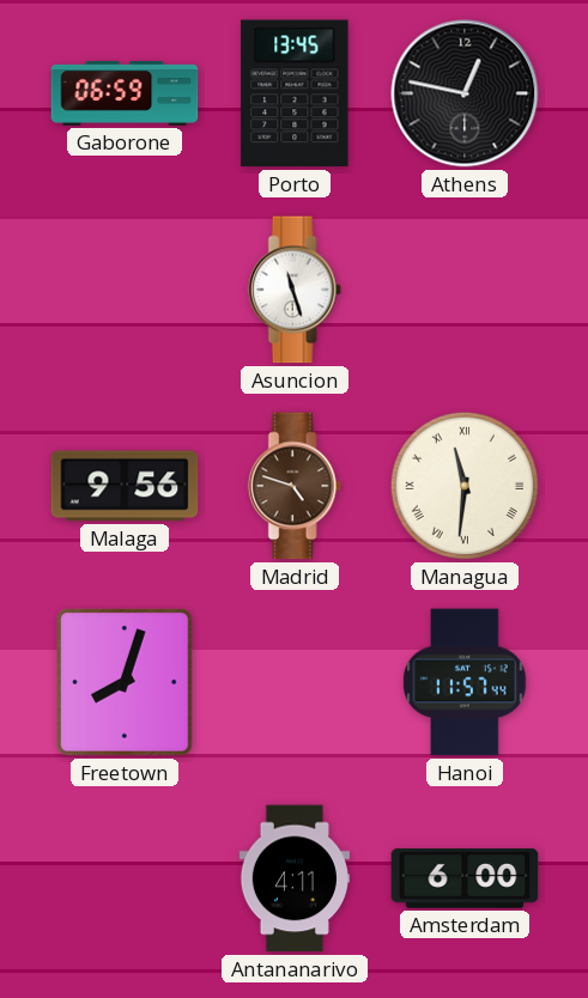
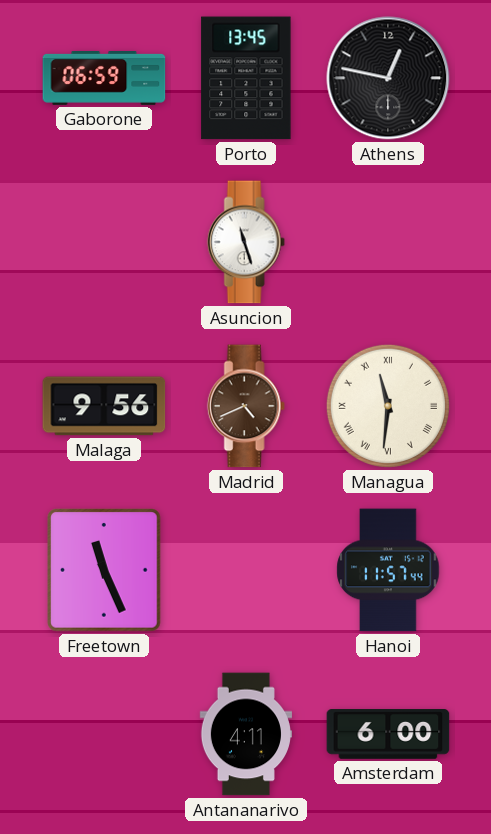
Madrid: 4:48 -> 4:41
Freetown: 8:03 -> 11:26
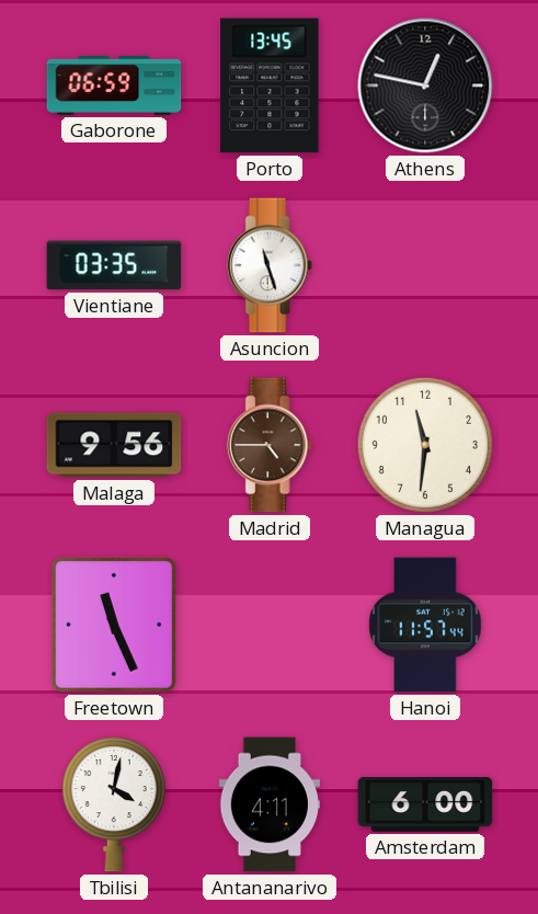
Vientiane: none -> 03:35
Madrid: 4:41 -> 4:45
Managua numerals: Roman -> Arabic
Tbilisi: none -> 4:02
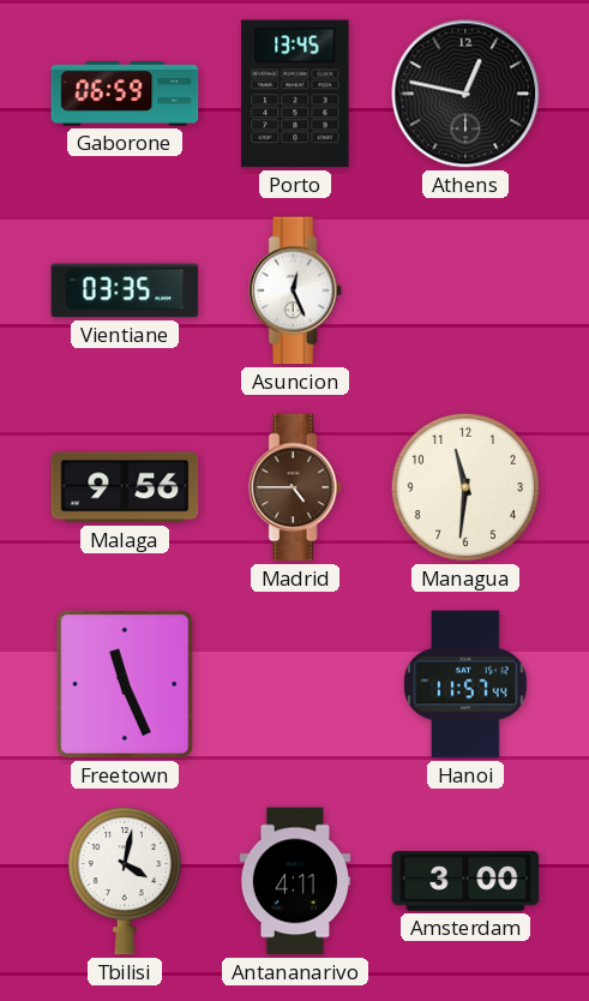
Asuncion: 11:27 -> 12:26
Amsterdam: 6:00 -> 3:00
